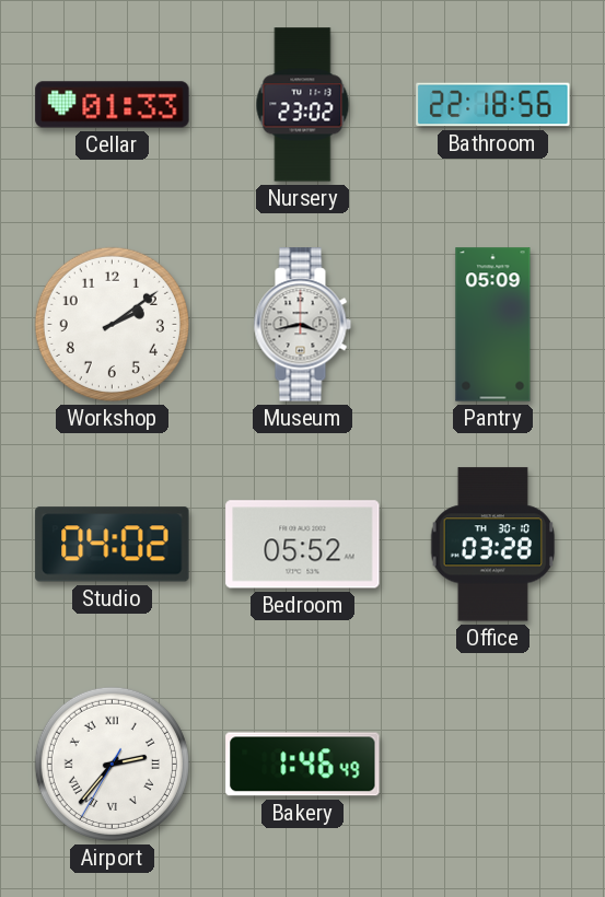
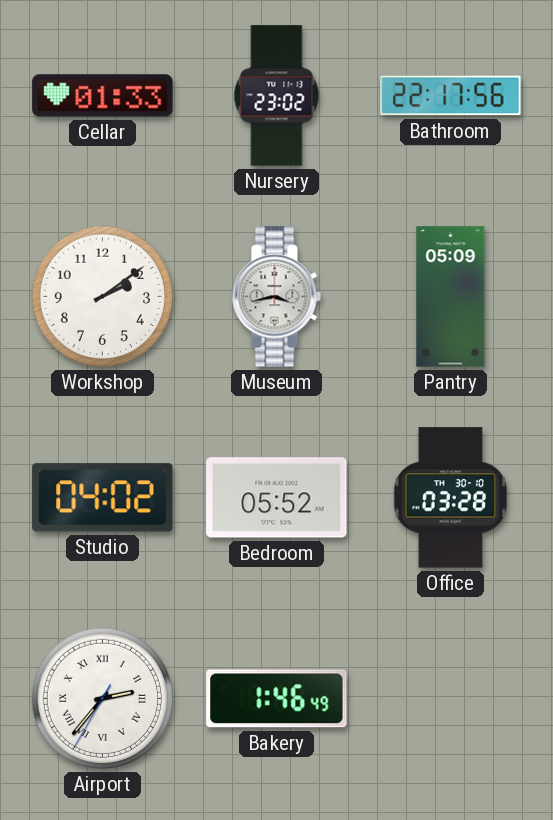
Bathroom: 22:18 -> 22:17
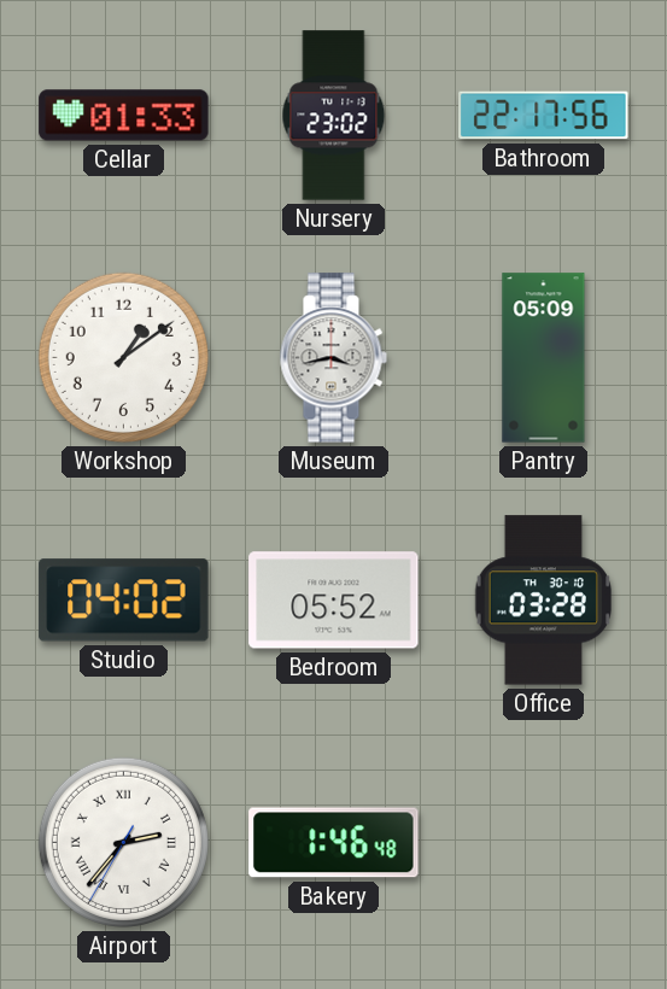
Workshop: 2:09 -> 1:09
Bakery: 1:46:49 -> 1:46:48
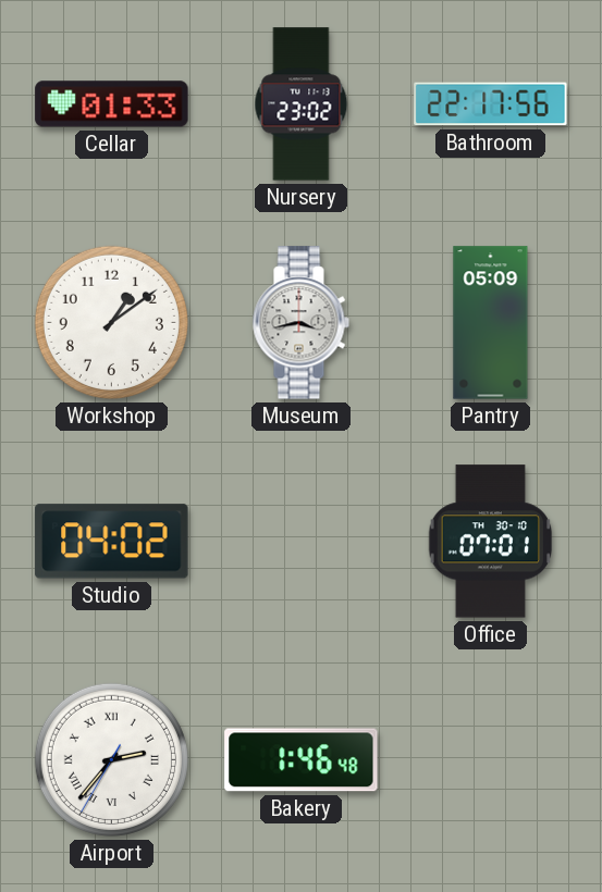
Bedroom: 05:52 -> none
Office: 03:28 -> 07:01
